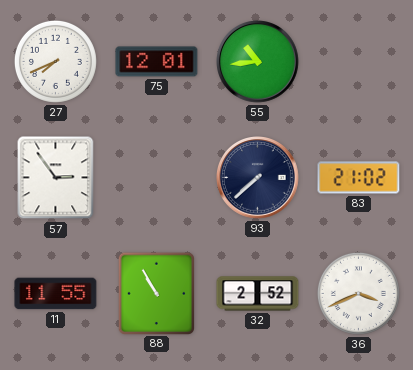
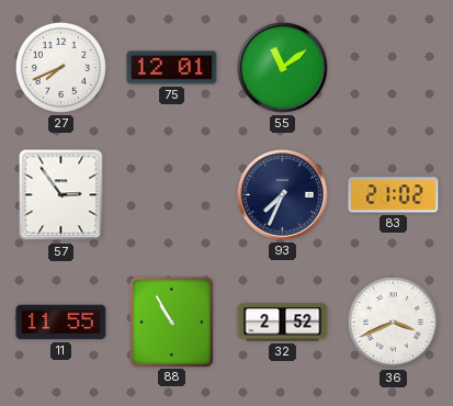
55: 10:44 -> 11:09
93: 7:38 -> 7:34
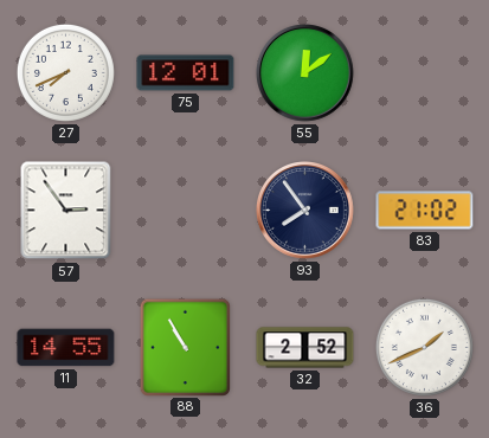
55: 11:09 -> 12:09
93: 7:34 -> 7:54
11: 11:55 -> 14:55
36: 3:41 -> 1:41
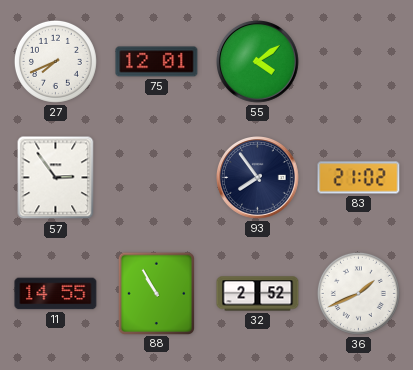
55: 12:09 -> 4:09
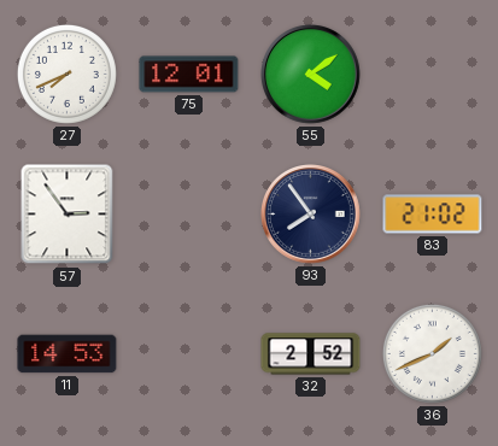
11: 14:55 -> 14:53
88: 10:55 -> none
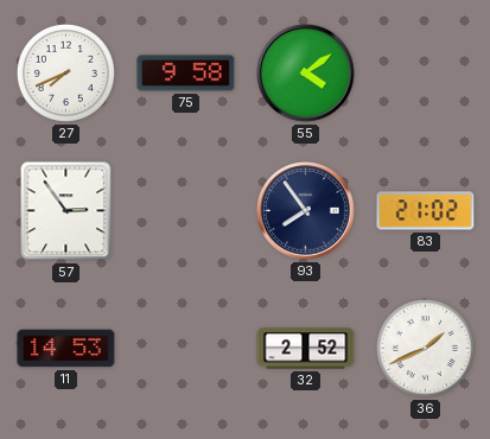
75: 12:01 -> 9:58
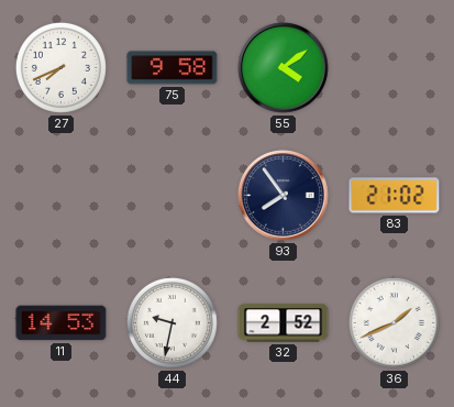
57: 2:54 -> none
44: none -> 9:32
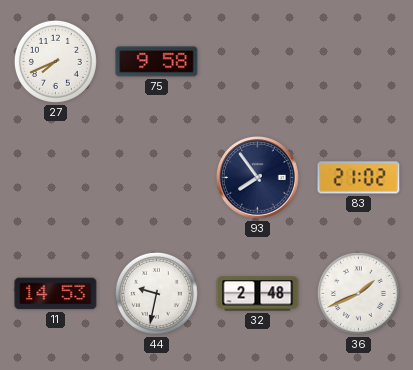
55: 4:09 -> none
32: 2:52 -> 2:48
